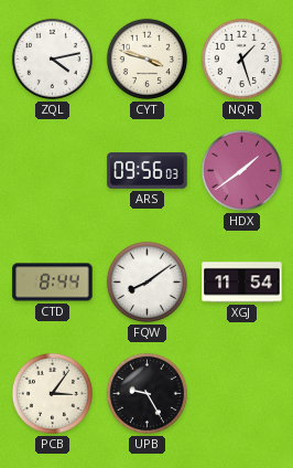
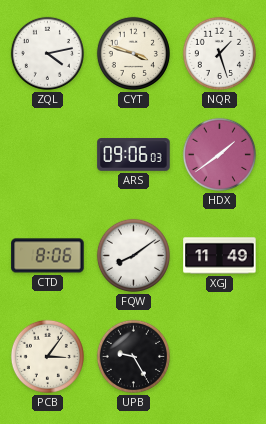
ARS: 09:56 -> 09:06
CTD: 8:44 -> 8:06
XGJ: 11:54 -> 11:49
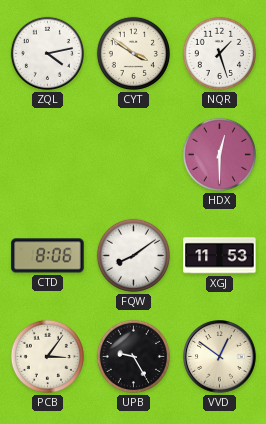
CYT: 3:48 -> 3:51
ARS: 09:06 -> none
HDX: 1:39 -> 12:30
XGJ: 11:49 -> 11:53
VVD: none -> 12:51
